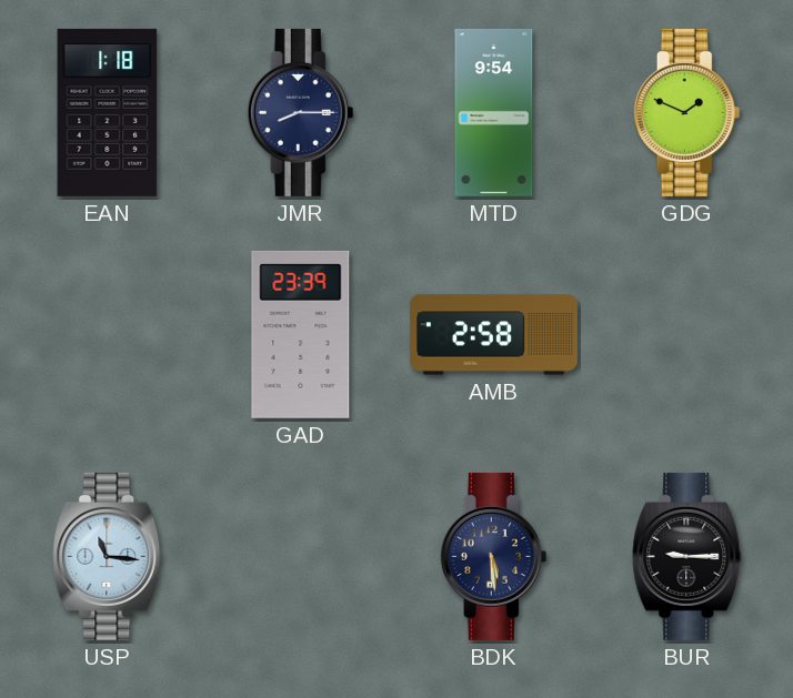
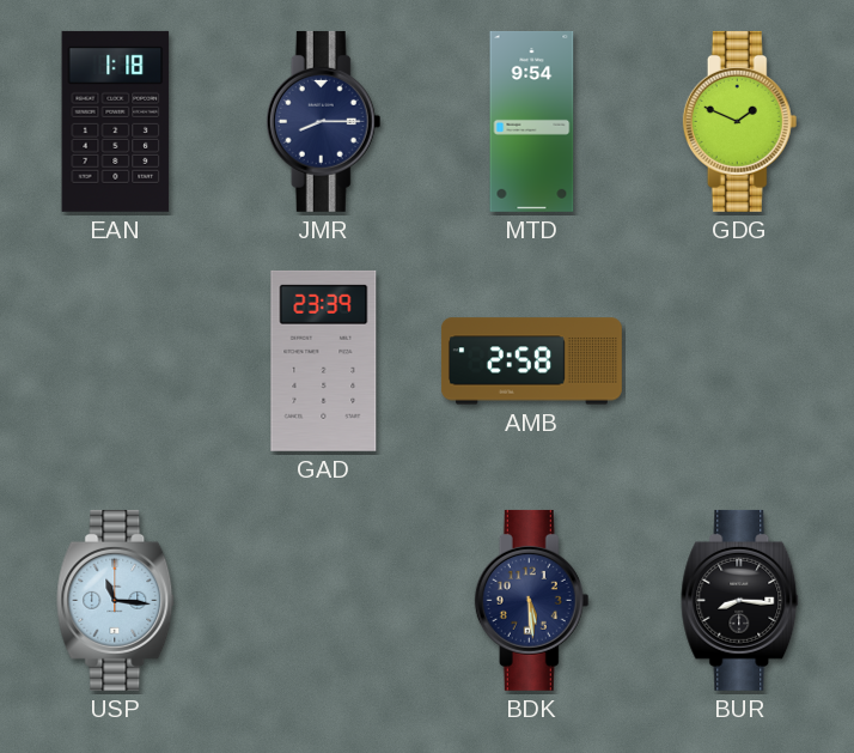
BUR: 9:15 -> 8:16
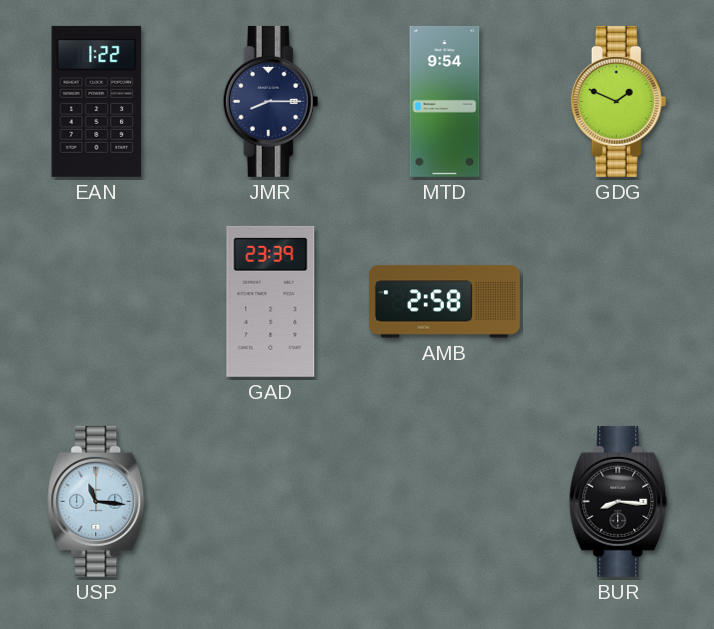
EAN: 1:18 -> 1:22
BDK: 5:29 -> none
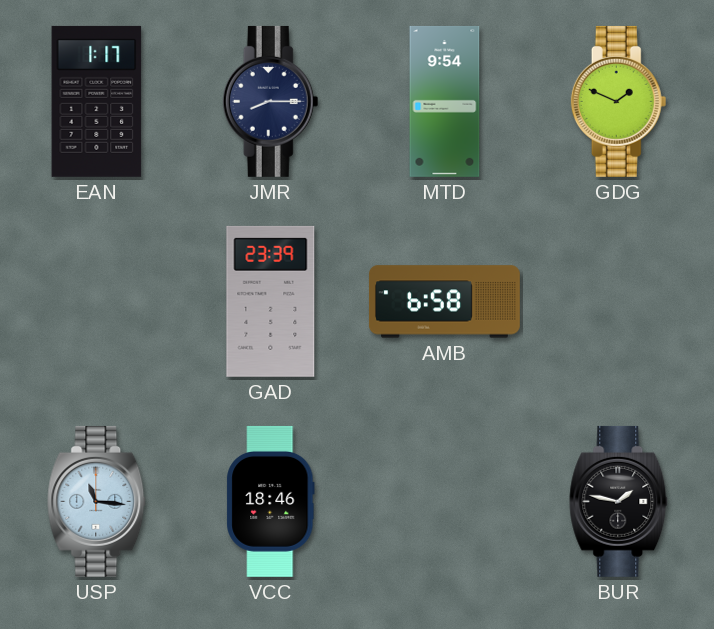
EAN: 1:22 -> 1:17
AMB: 2:58 -> 6:58
VCC: none -> 18:46
BUR: 8:16 -> 1:47
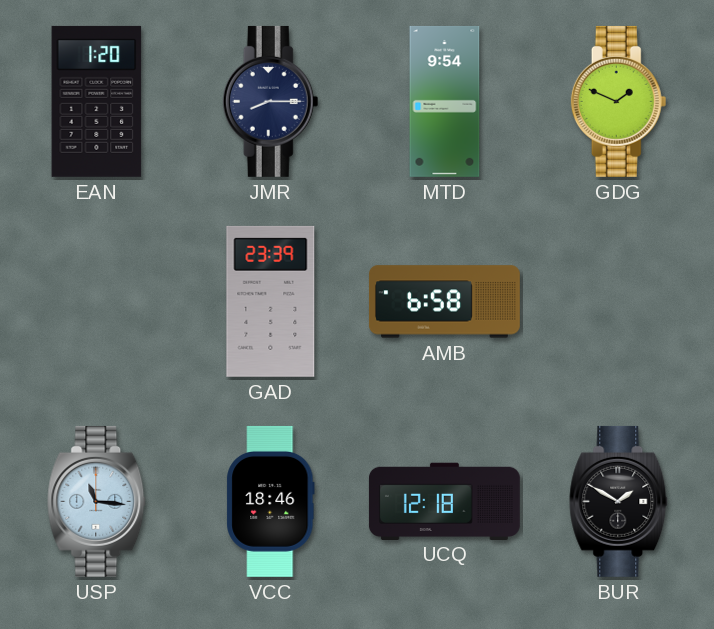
EAN: 1:17 -> 1:20
UCQ: none -> 12:18
BUR: 1:47 -> 1:50
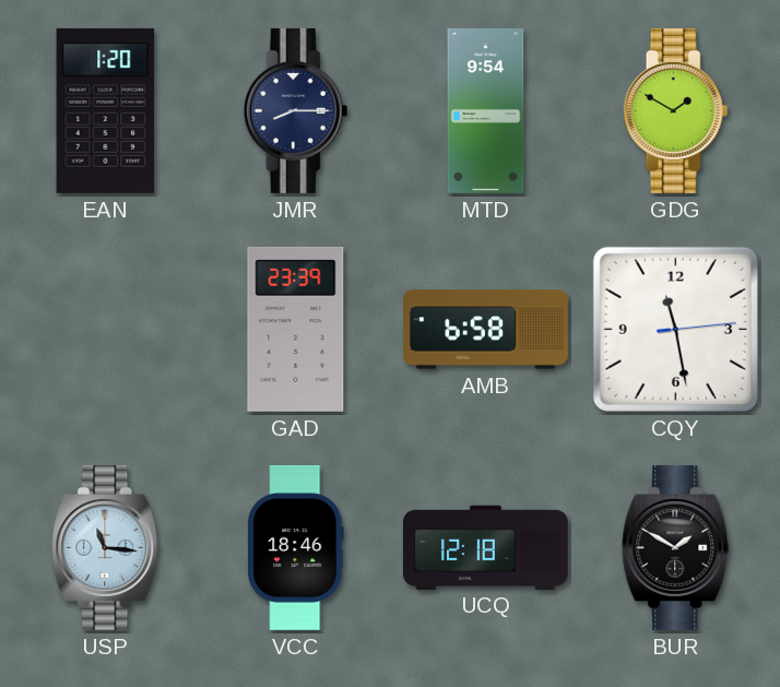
GDG: 1:49 -> 1:50
CQY: none -> 11:28
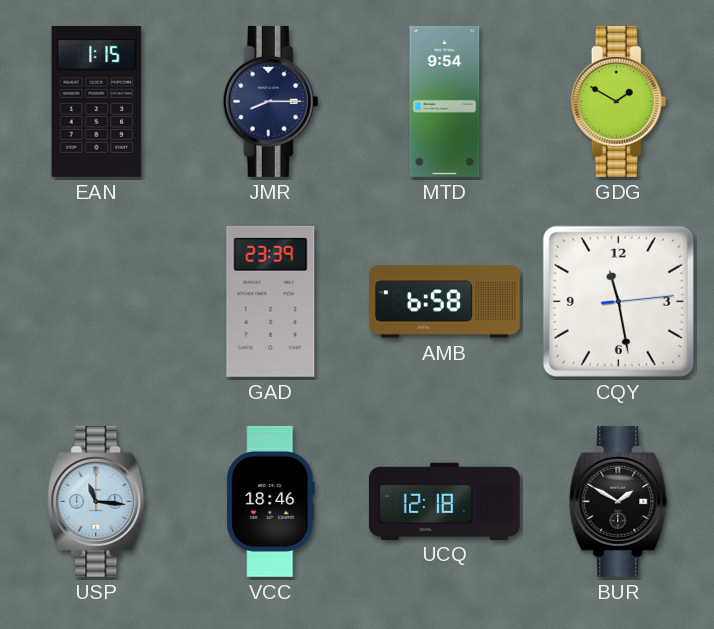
EAN: 1:20 -> 1:15
